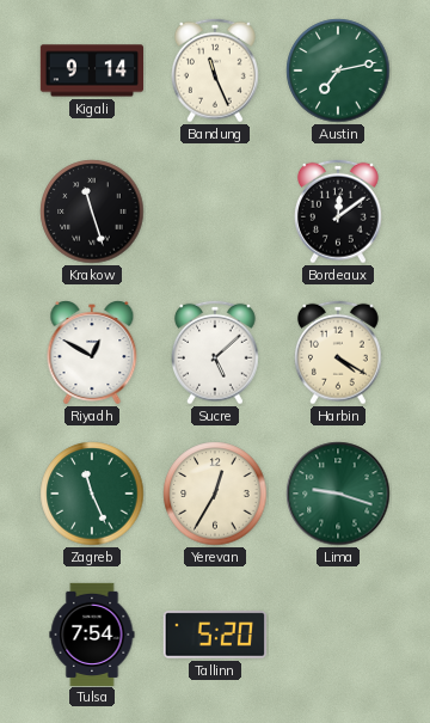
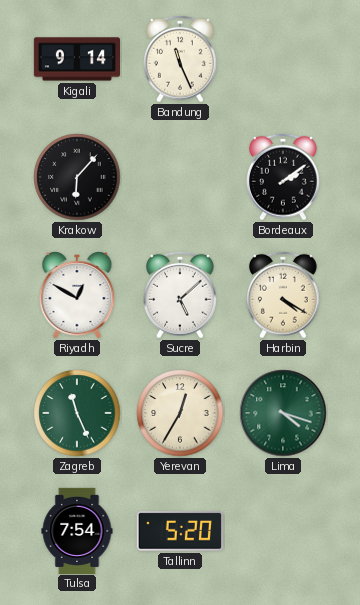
Austin: 7:13 -> none
Krakow: 11:27 -> 6:07
Bordeaux: 12:09 -> 2:09
Lima: 9:18 -> 4:18
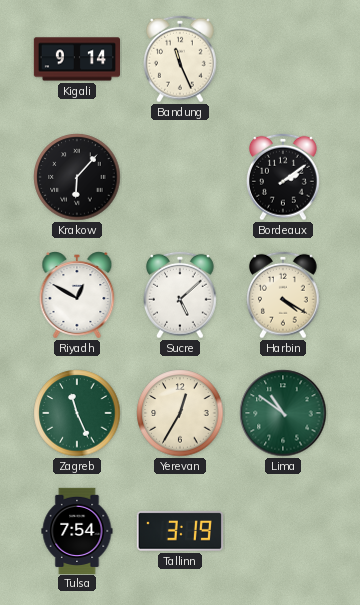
Lima: 4:18 -> 10:51
Tallinn: 5:20 -> 3:19
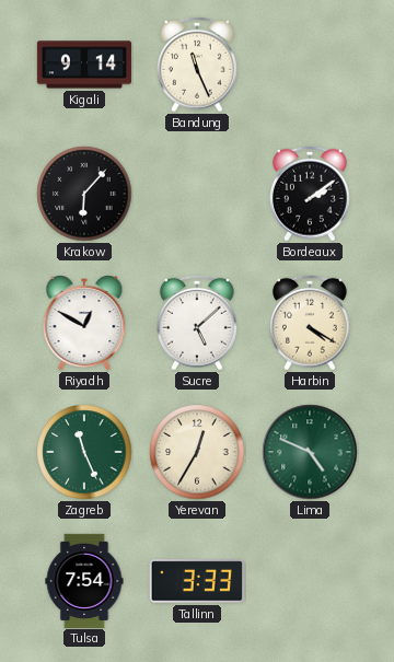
Lima: 10:51 -> 4:49
Tallinn: 3:19 -> 3:33
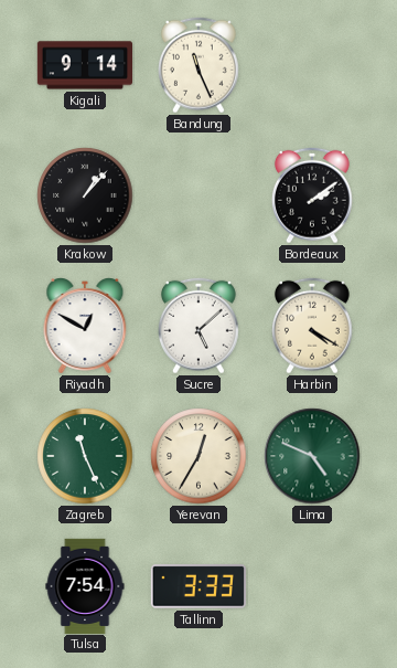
Krakow: 6:07 -> 1:07
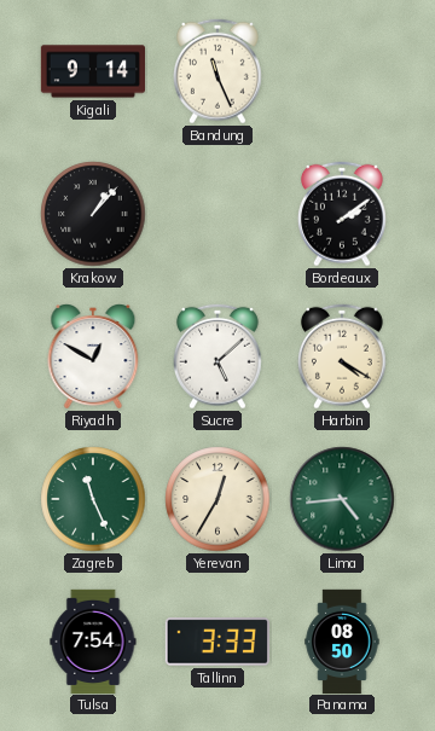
Lima: 4:49 -> 4:44
Panama: none -> 08:50
